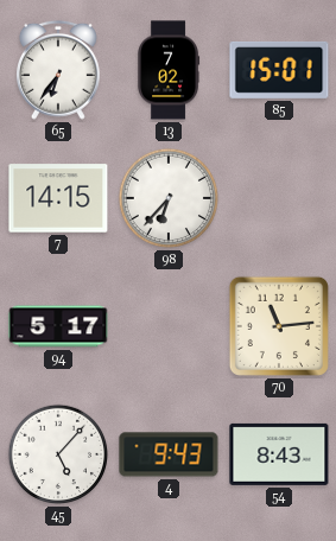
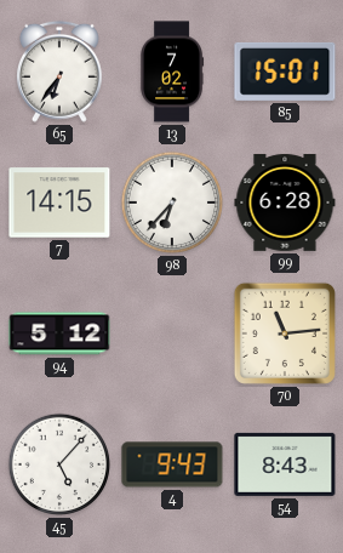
99: none -> 6:28
94: 5:17 -> 5:12
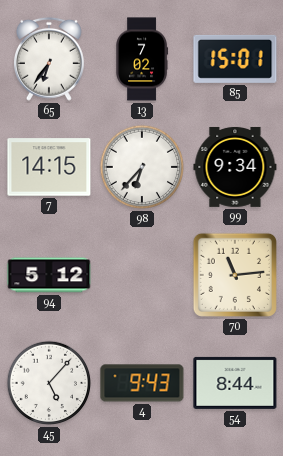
99: 6:28 -> 9:34
54: 8:43 -> 8:44
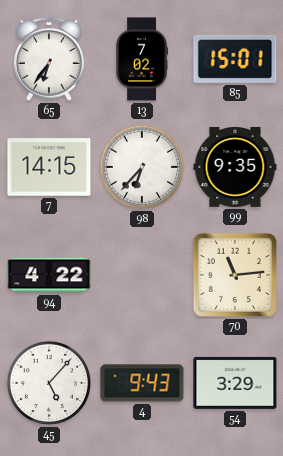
99: 9:34 -> 9:35
94: 5:12 -> 4:22
54: 8:44 -> 3:29
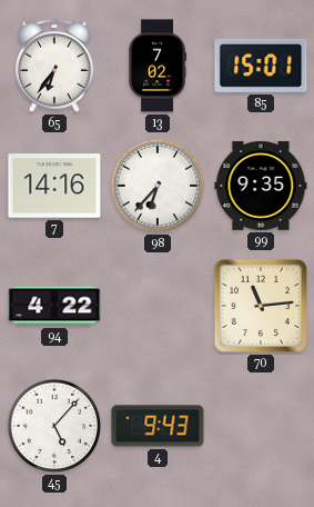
7: 14:15 -> 14:16
54: 3:29 -> none
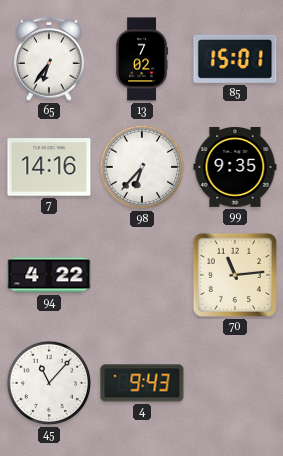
45: 5:07 -> 11:07
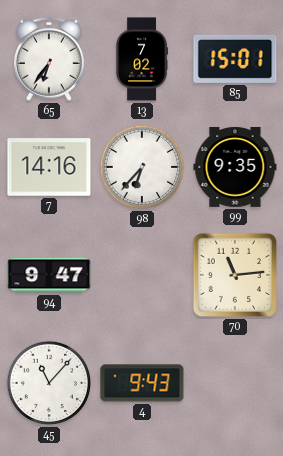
94: 4:22 -> 9:47
